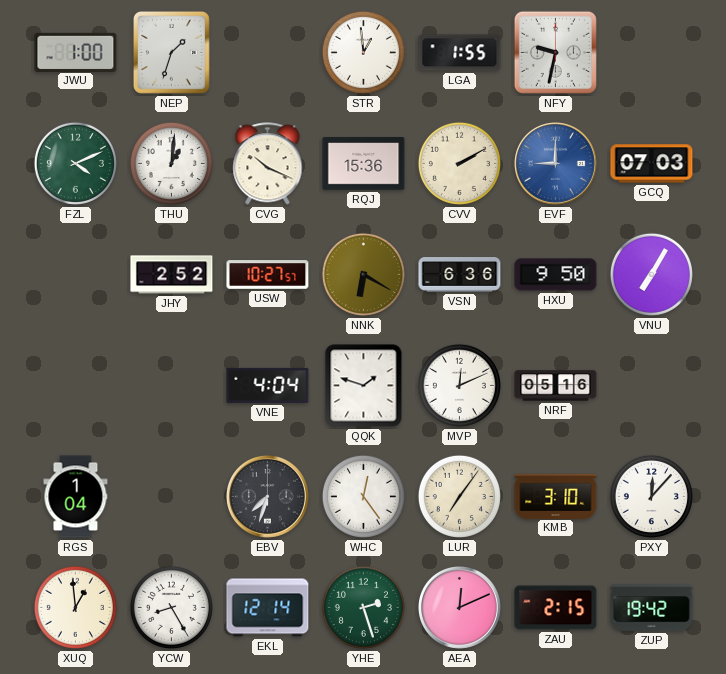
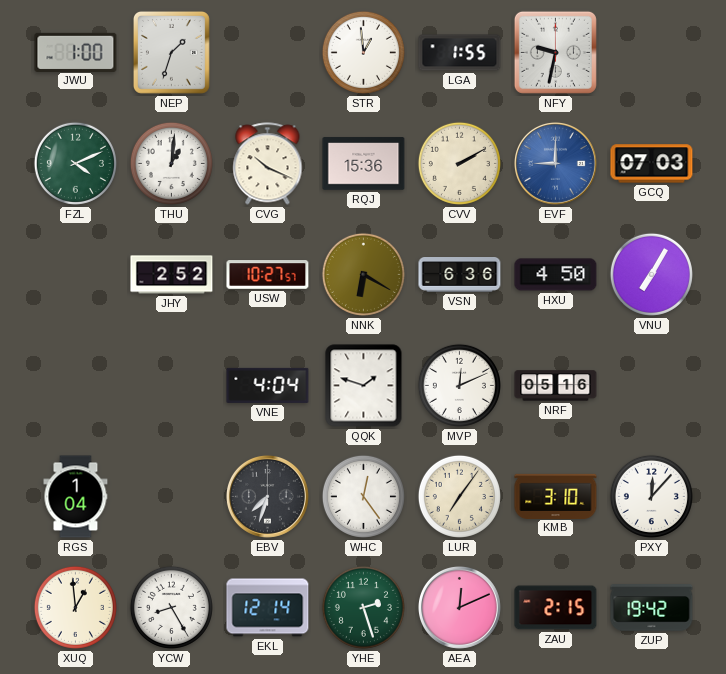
HXU: 9:50 -> 4:50
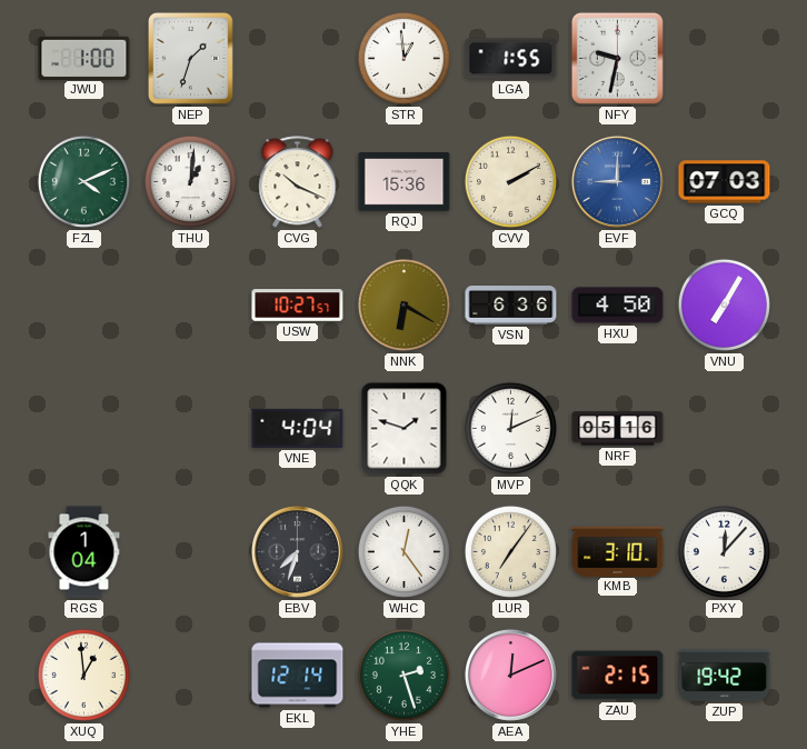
JHY: 2:52 -> none
YCW: 8:25 -> none
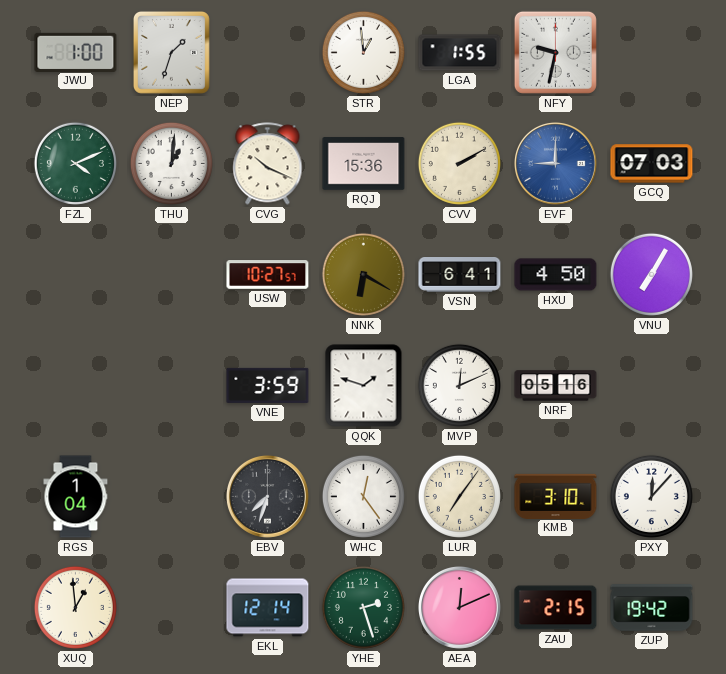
VSN: 6:36 -> 6:41
VNE: 4:04 -> 3:59
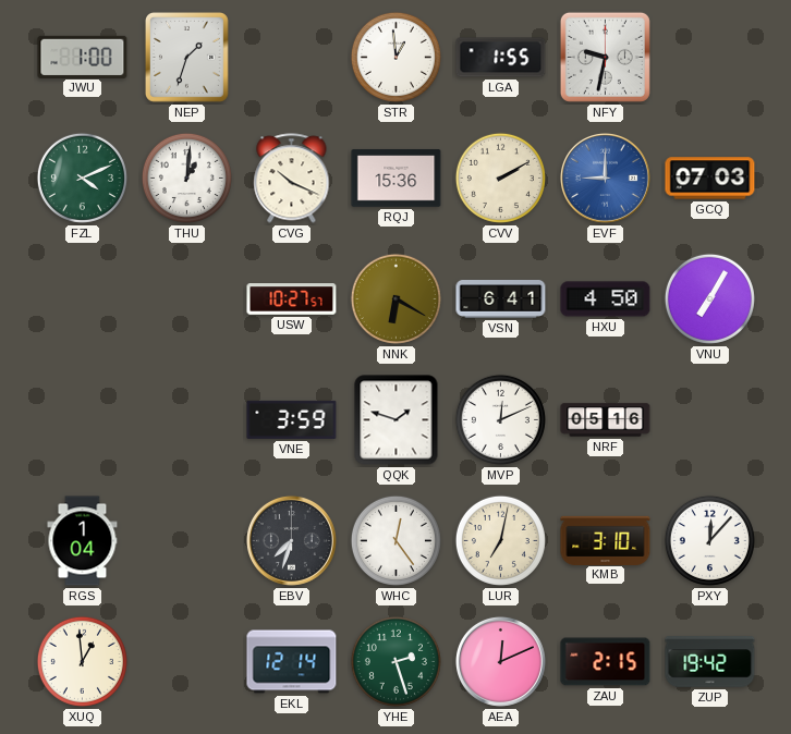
LUR: 7:06 -> 7:02
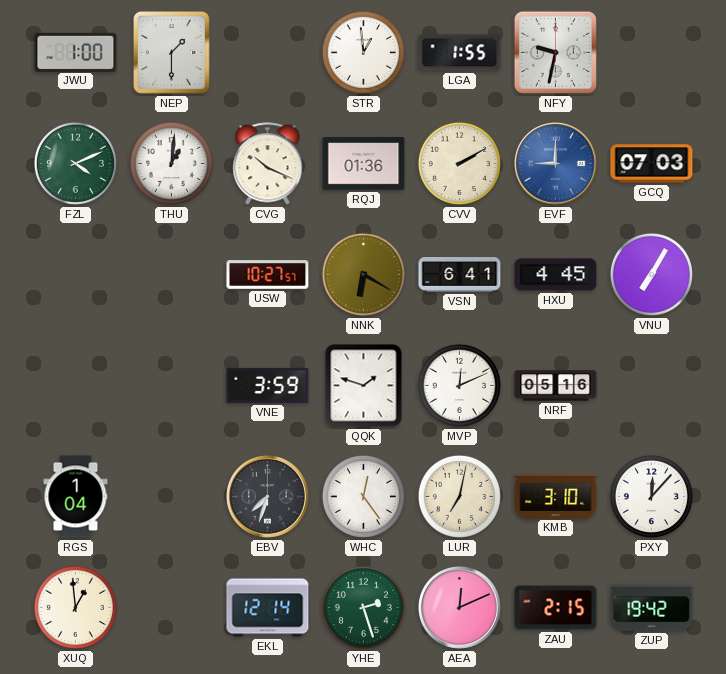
NEP: 1:33 -> 1:30
RQJ: 15:36 -> 01:36
HXU: 4:50 -> 4:45
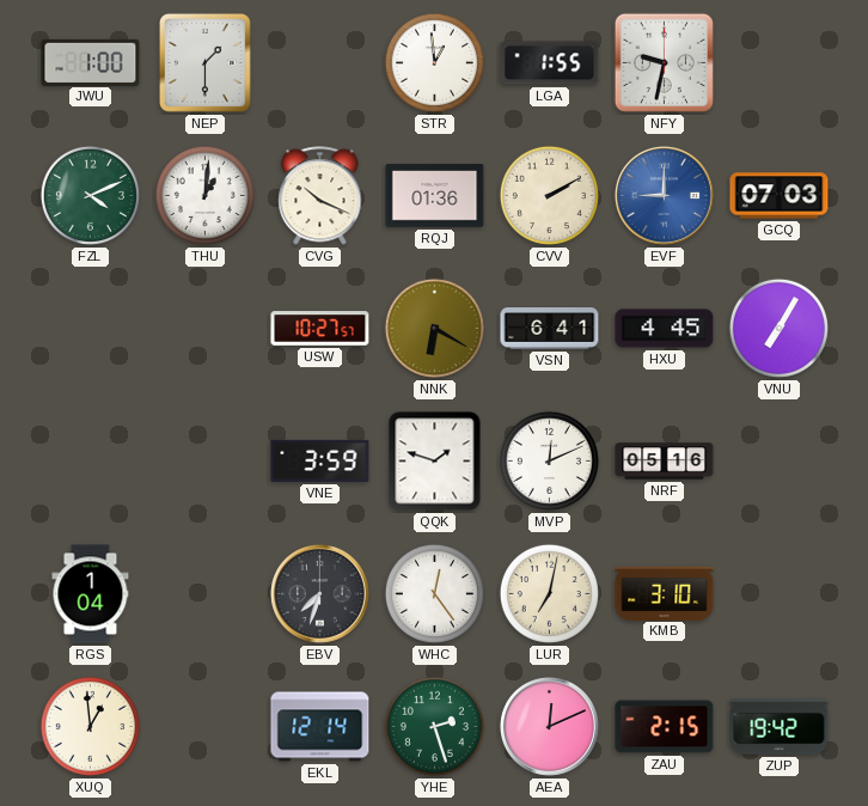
PXY: 12:07 -> none
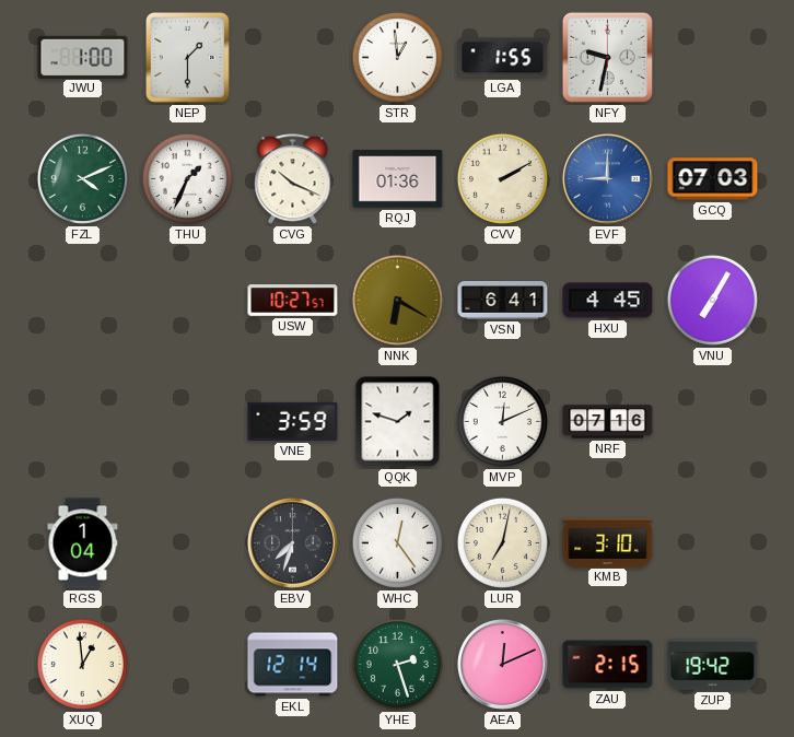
THU: 1:01 -> 1:34
NRF: 05:16 -> 07:16
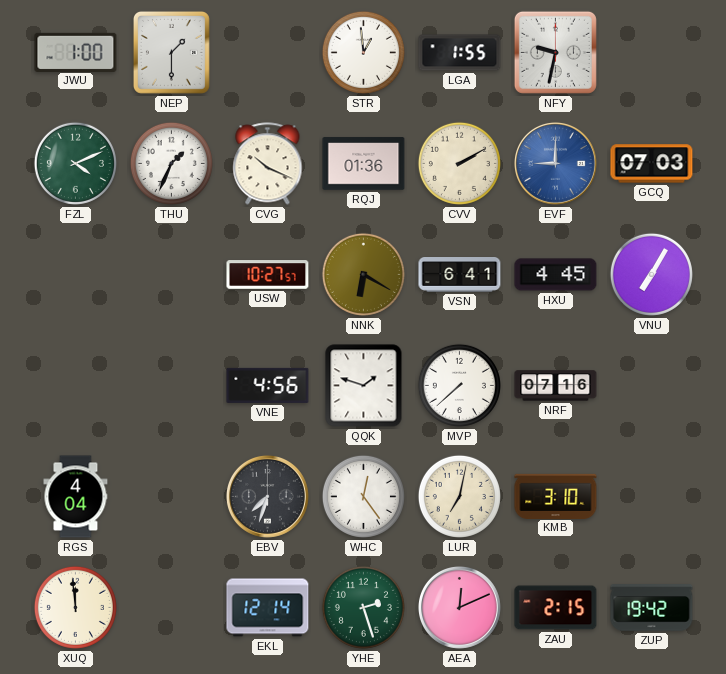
VNE: 3:59 -> 4:56
MVP: 12:11 -> 7:38
RGS: 1:04 -> 4:04
XUQ: 12:59 -> 11:59
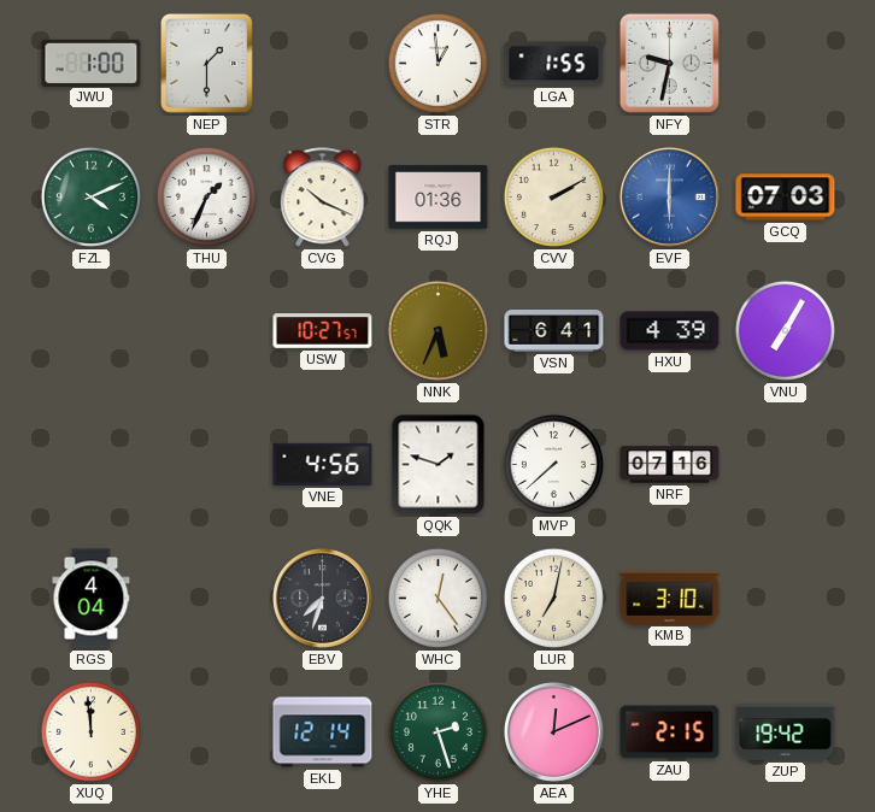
EVF: 9:00 -> 6:00
NNK: 6:20 -> 5:34
HXU: 4:45 -> 4:39
